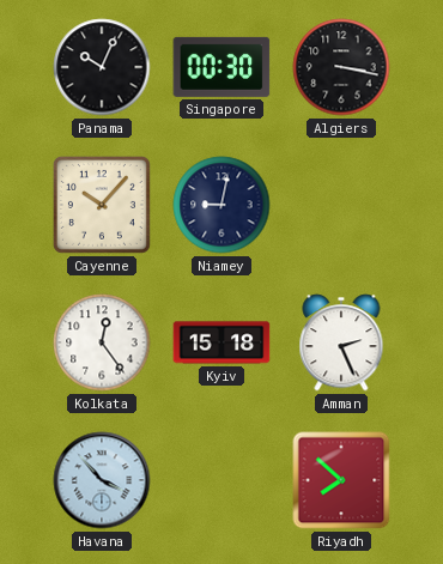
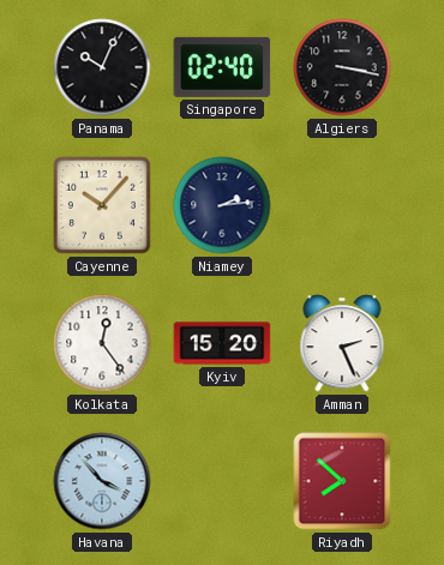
Singapore: 00:30 -> 02:40
Niamey: 9:02 -> 2:14
Kyiv: 15:18 -> 15:20
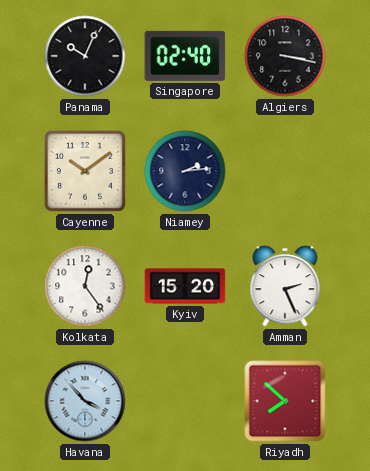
Cayenne: 10:07 -> 10:09
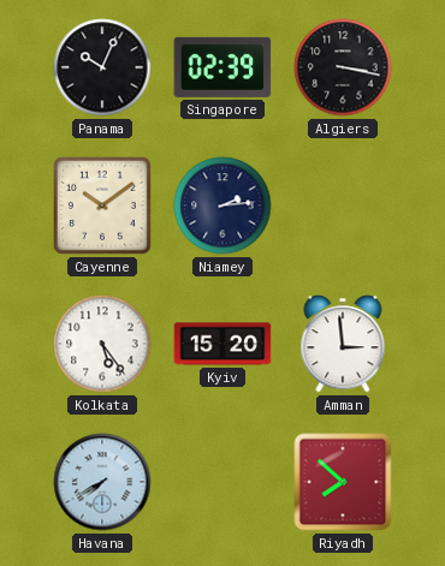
Singapore: 02:40 -> 02:39
Kolkata: 12:24 -> 5:24
Amman: 2:26 -> 2:59
Havana: 3:53 -> 7:40
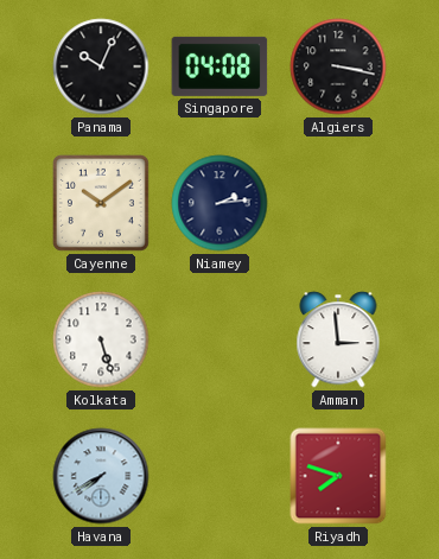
Singapore: 02:39 -> 04:08
Kolkata: 5:24 -> 5:27
Kyiv: 15:20 -> none
Riyadh: 7:52 -> 7:48
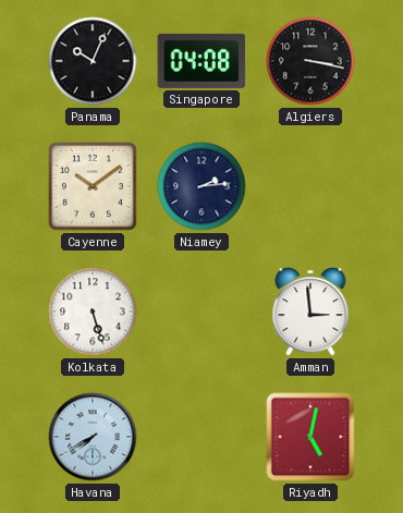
Riyadh: 7:48 -> 5:02
